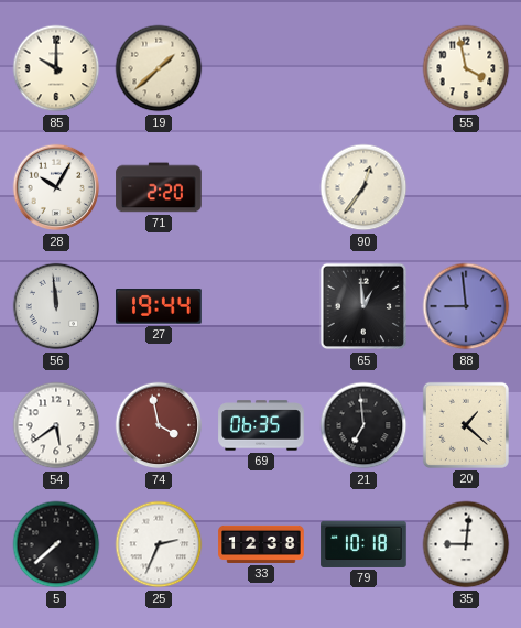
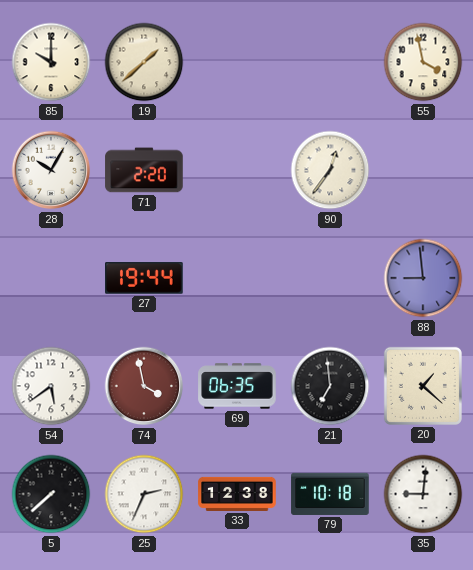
56: 11:59 -> none
65: 12:59 -> none
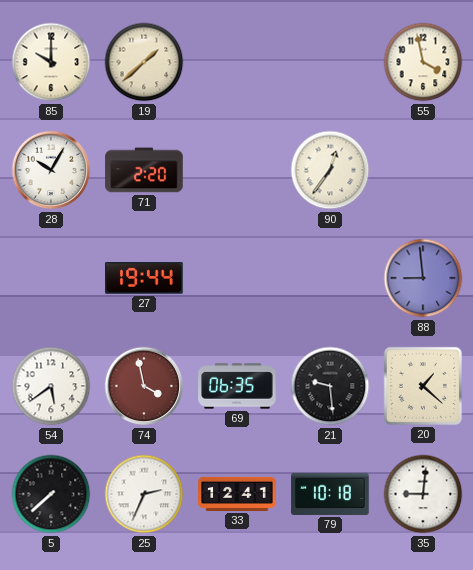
21: 6:59 -> 9:29
33: 12:38 -> 12:41
